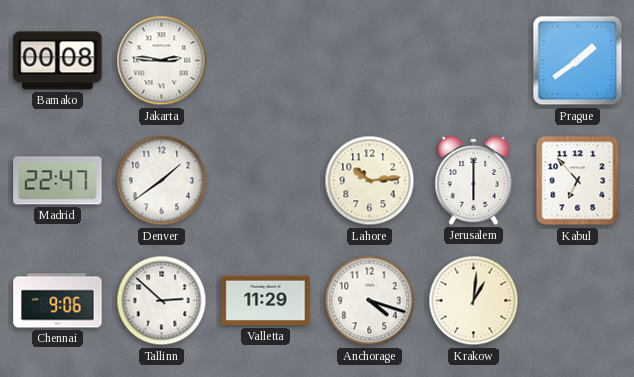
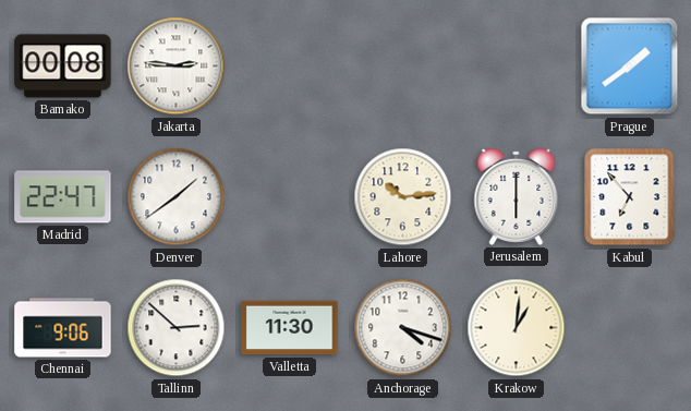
Valletta: 11:29 -> 11:30
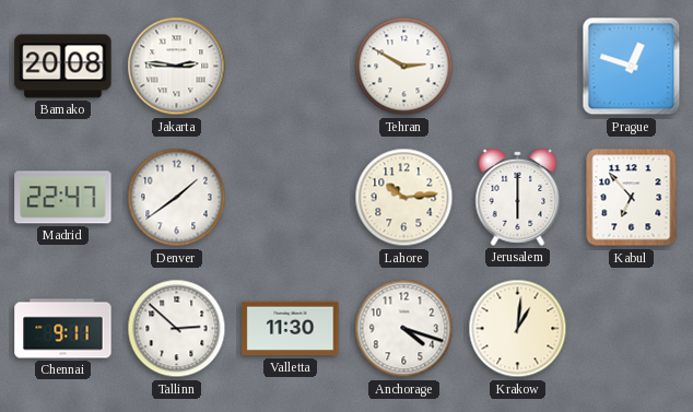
Bamako: 00:08 -> 20:08
Tehran: none -> 2:50
Prague: 1:39 -> 12:48
Chennai: 9:06 -> 9:11
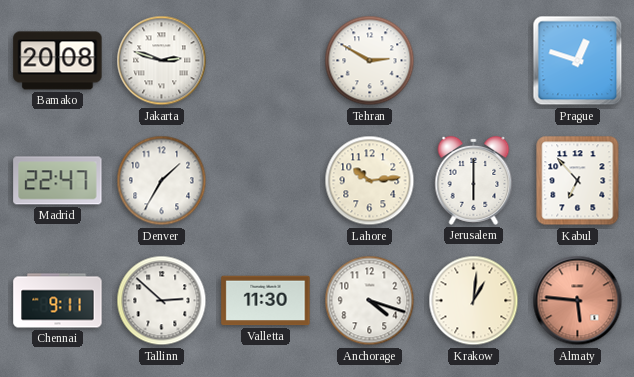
Jakarta: 2:46 -> 2:48
Denver: 1:39 -> 1:35
Almaty: none -> 5:46
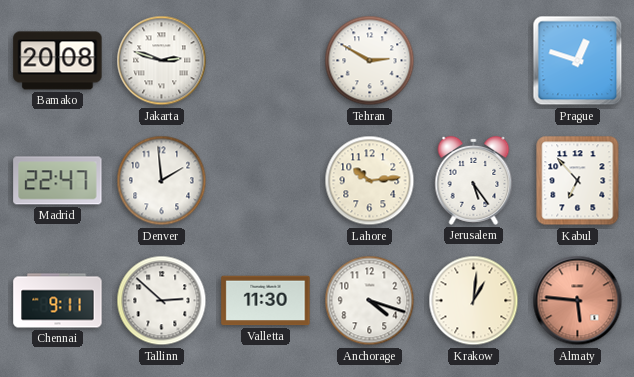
Denver: 1:35 -> 1:59
Jerusalem: 6:00 -> 5:24
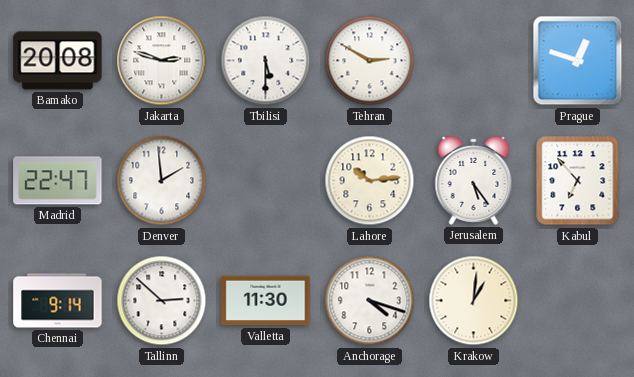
Tbilisi: none -> 5:30
Chennai: 9:11 -> 9:14
Almaty: 5:46 -> none
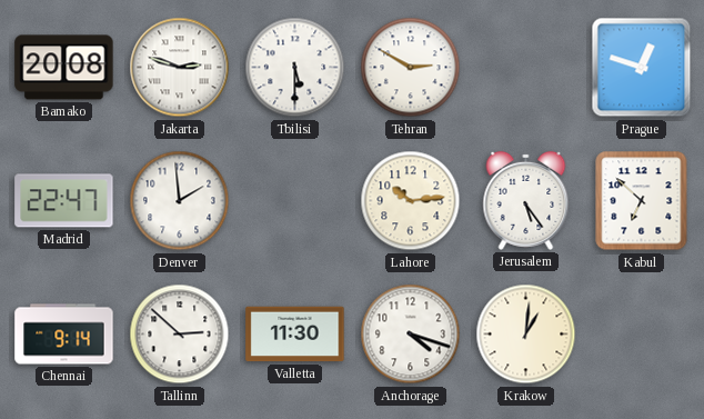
Kabul: 6:53 -> 6:52
